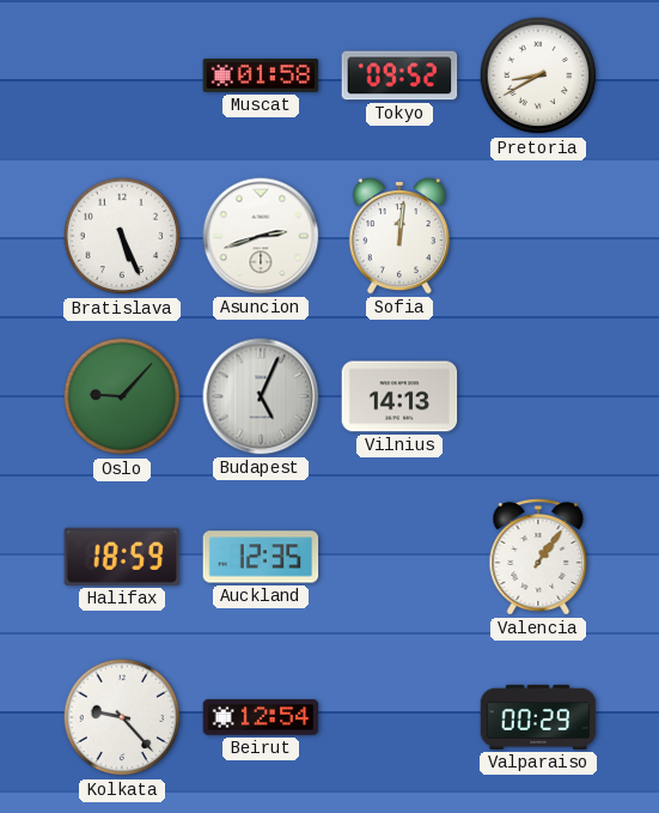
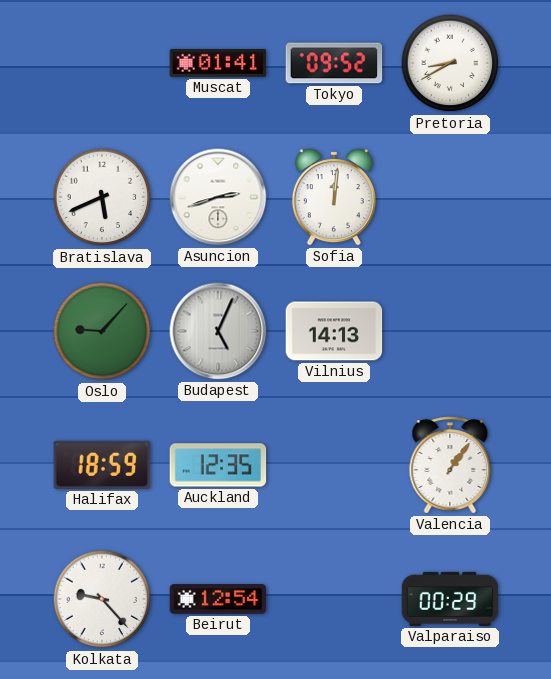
Muscat: 01:58 -> 01:41
Bratislava: 5:26 -> 5:41
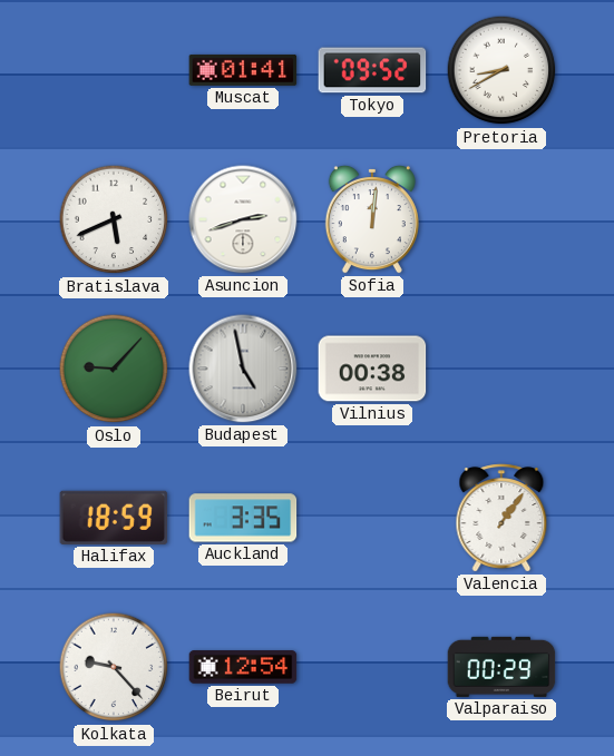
Budapest: 5:04 -> 4:58
Vilnius: 14:13 -> 00:38
Auckland: 12:35 -> 3:35
